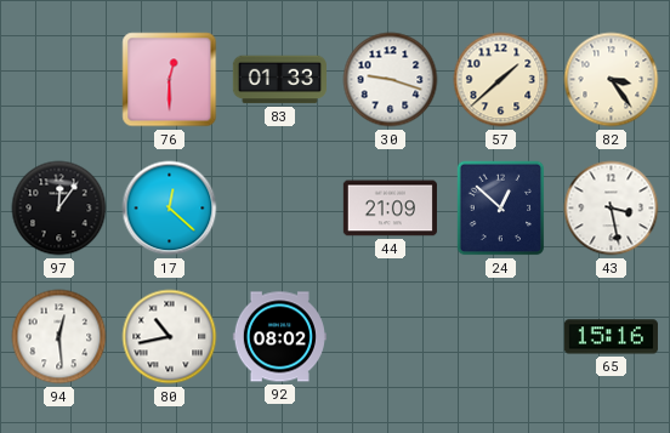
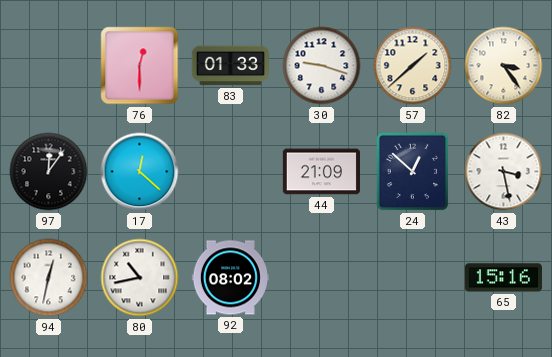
94: 12:29 -> 12:32
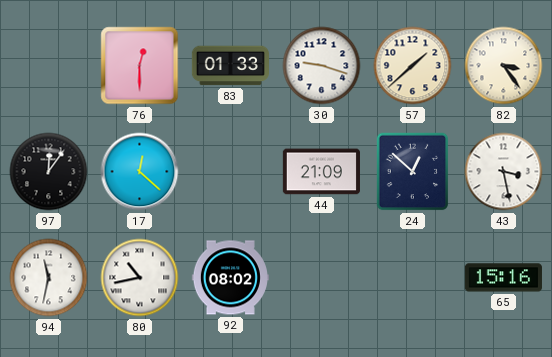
94: 12:32 -> 11:32
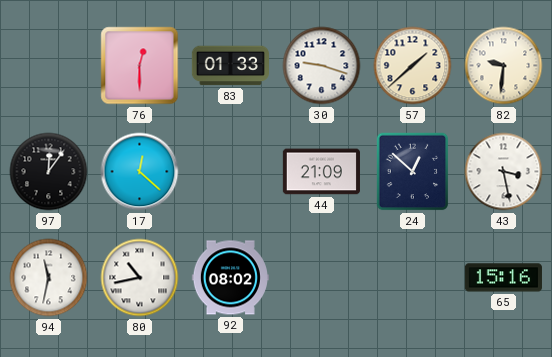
82: 3:24 -> 9:31
